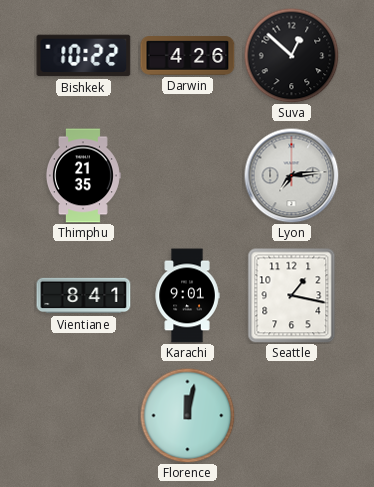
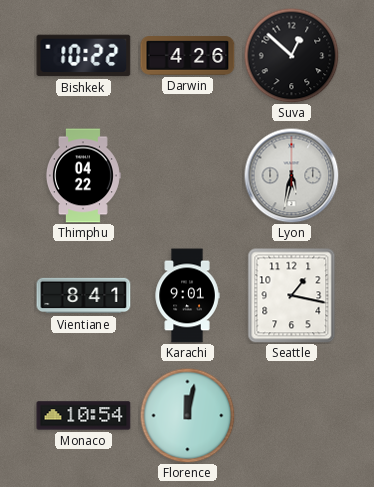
Thimphu: 21:35 -> 04:22
Lyon: 7:14 -> 5:32
Monaco: none -> 10:54
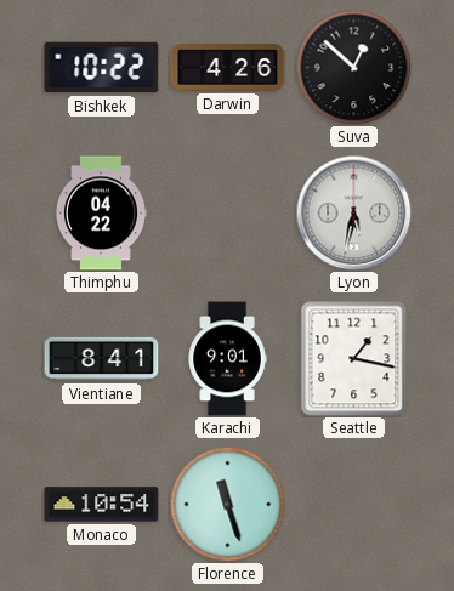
Florence: 12:02 -> 11:27
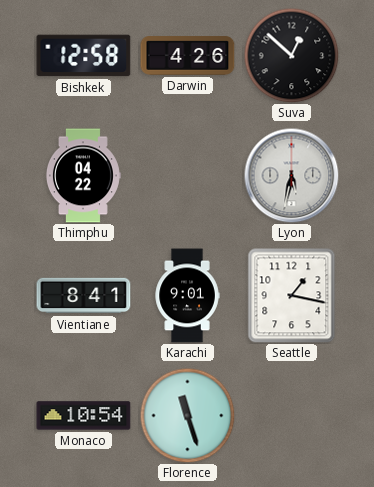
Bishkek: 10:22 -> 12:58
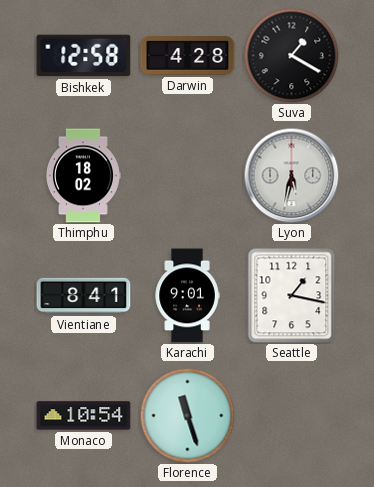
Darwin: 4:26 -> 4:28
Suva: 12:52 -> 1:20
Thimphu: 04:22 -> 18:02
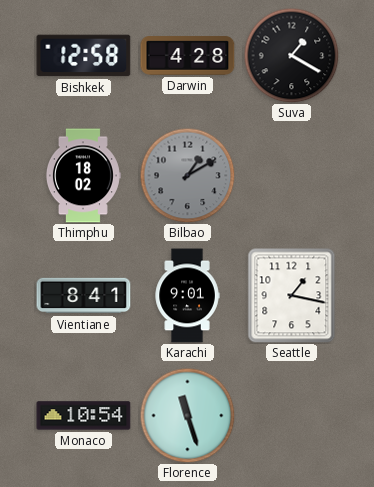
Bilbao: none -> 1:10
Lyon: 5:32 -> none
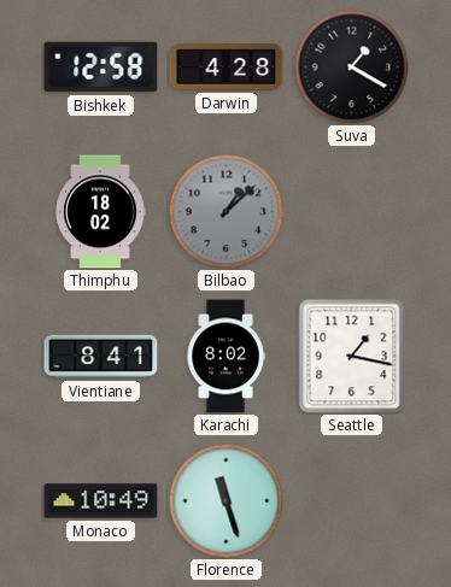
Bilbao: 1:10 -> 1:08
Karachi: 9:01 -> 8:02
Monaco: 10:54 -> 10:49
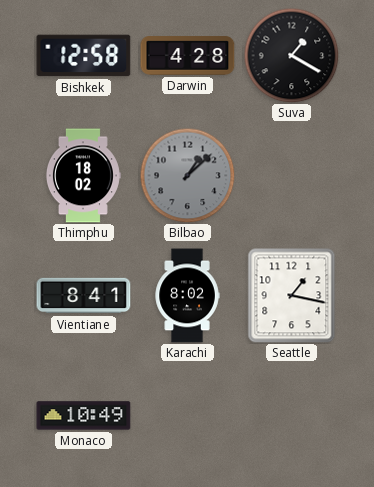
Florence: 11:27 -> none
